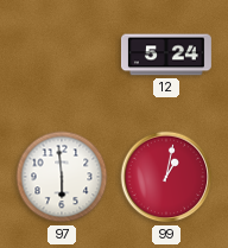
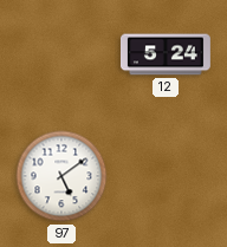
97: 5:59 -> 5:09
99: 1:02 -> none
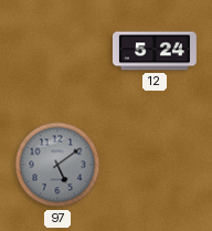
97 dial: white -> grey
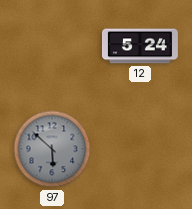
97: 5:09 -> 5:52
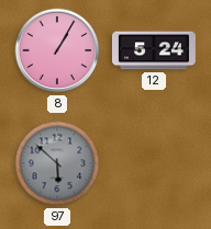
8: none -> 1:05
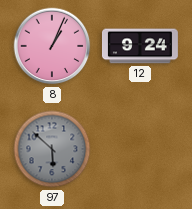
8: 1:05 -> 1:04
12: 5:24 -> 9:24
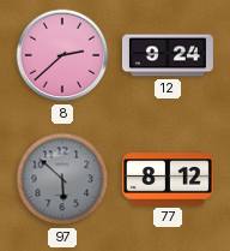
8: 1:04 -> 2:38
77: none -> 8:12
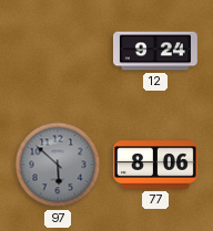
8: 2:38 -> none
77: 8:12 -> 8:06
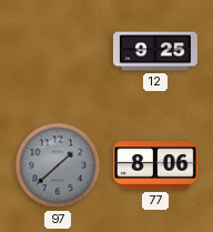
12: 9:24 -> 9:25
97: 5:52 -> 1:38
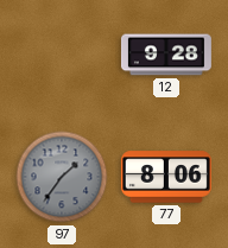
12: 9:25 -> 9:28
97: 1:38 -> 1:36
